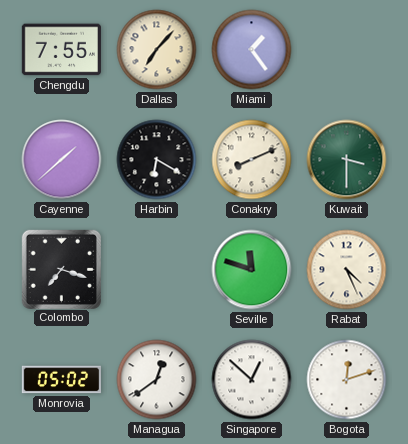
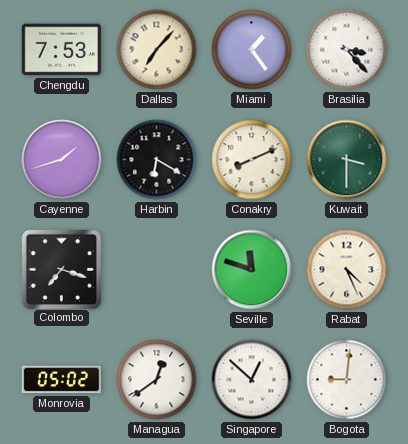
Chengdu: 7:55 -> 7:53
Brasilia: none -> 3:23
Cayenne: 1:38 -> 1:42
Bogota: 12:12 -> 9:01
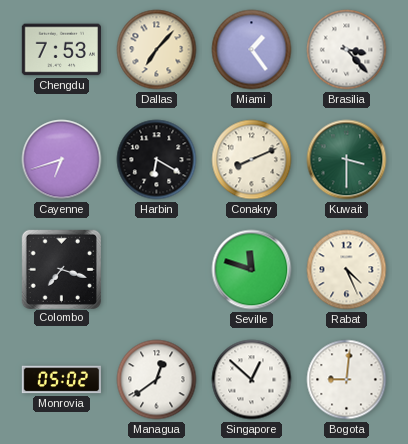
Cayenne: 1:42 -> 6:42
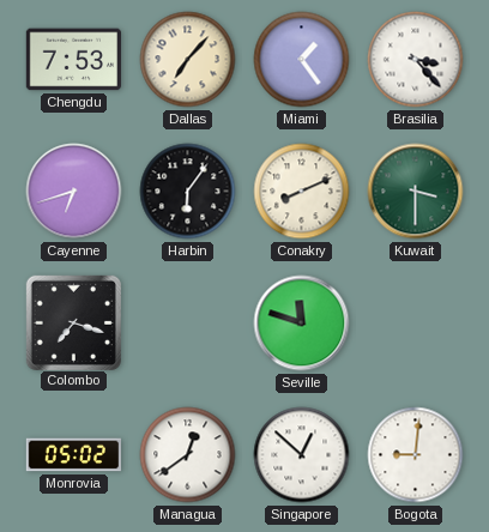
Harbin: 6:20 -> 6:06
Rabat: 4:26 -> none
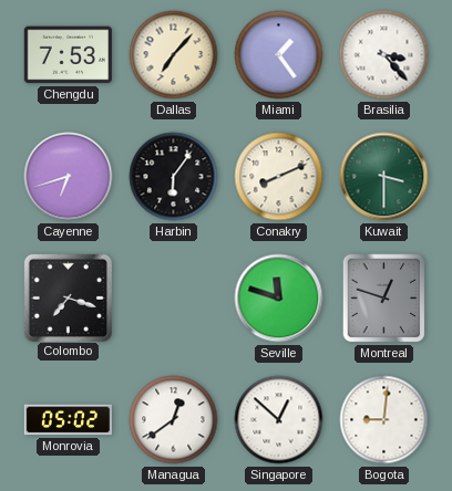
Montreal: none -> 12:48
